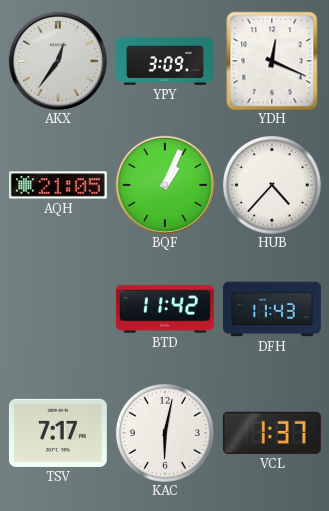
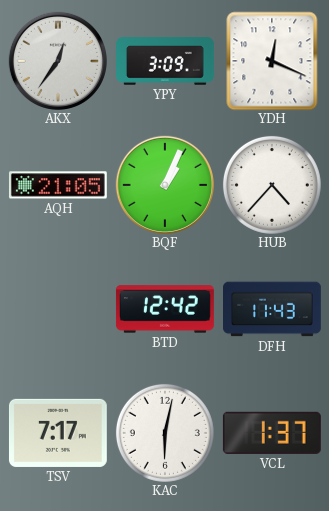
BTD: 11:42 -> 12:42
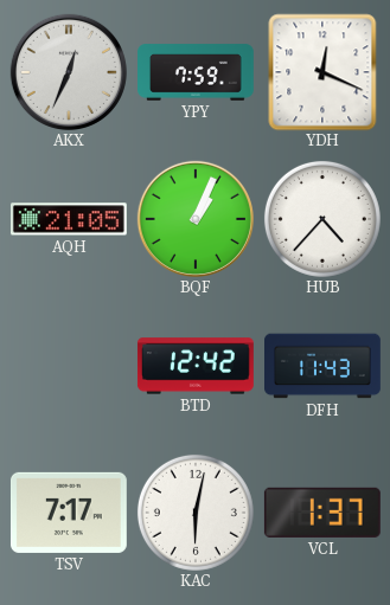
AKX: 12:36 -> 12:34
YPY: 3:09 -> 7:59
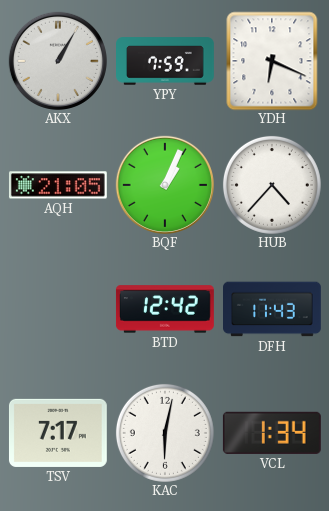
AKX: 12:34 -> 1:05
YDH: 12:19 -> 6:19
VCL: 1:37 -> 1:34
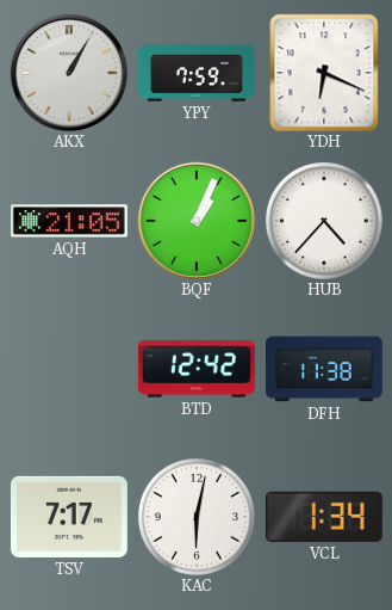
DFH: 11:43 -> 11:38
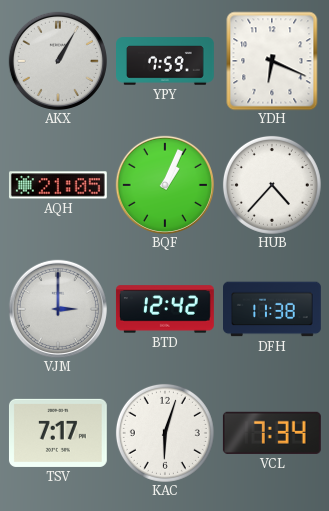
VJM: none -> 3:00
KAC: 6:02 -> 6:03
VCL: 1:34 -> 7:34
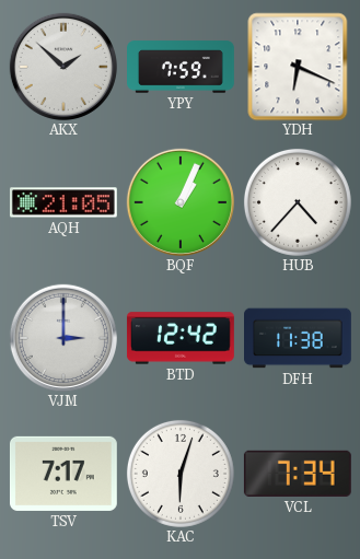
AKX: 1:05 -> 1:52
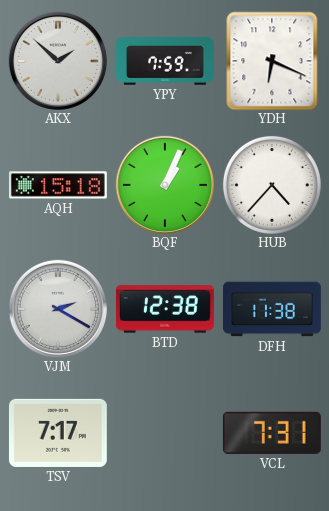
AQH: 21:05 -> 15:18
VJM: 3:00 -> 2:20
BTD: 12:42 -> 12:38
KAC: 6:03 -> none
VCL: 7:34 -> 7:31
